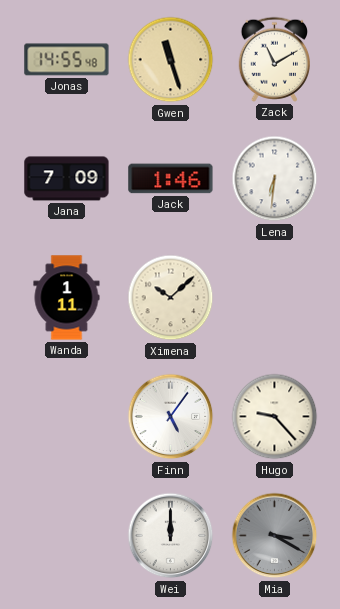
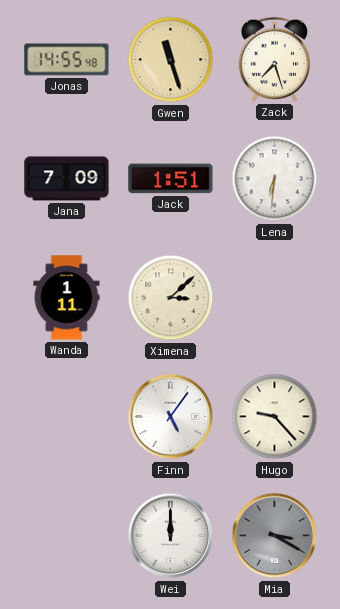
Zack: 11:10 -> 7:27
Jack: 1:46 -> 1:51
Ximena: 10:08 -> 3:08
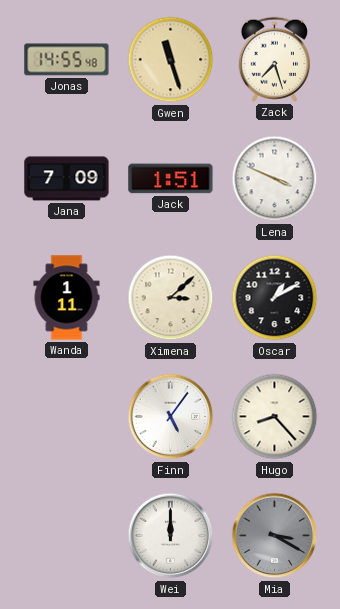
Lena: 6:31 -> 3:49
Oscar: none -> 1:10
Hugo: 9:23 -> 8:23
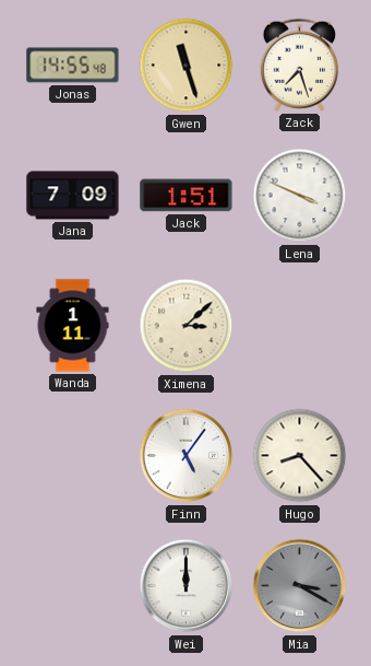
Oscar: 1:10 -> none
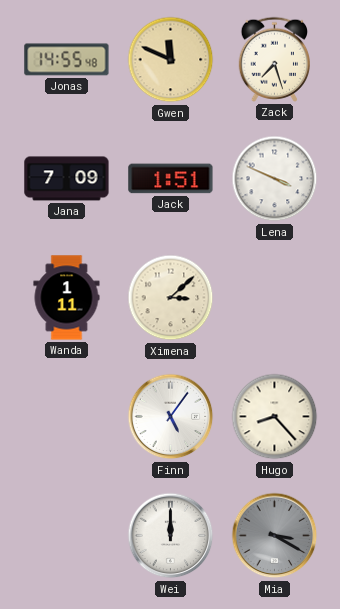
Gwen: 11:27 -> 11:49
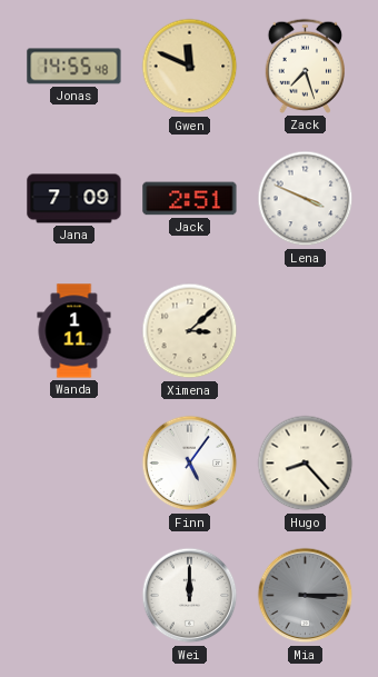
Jack: 1:51 -> 2:51
Mia: 3:20 -> 3:15
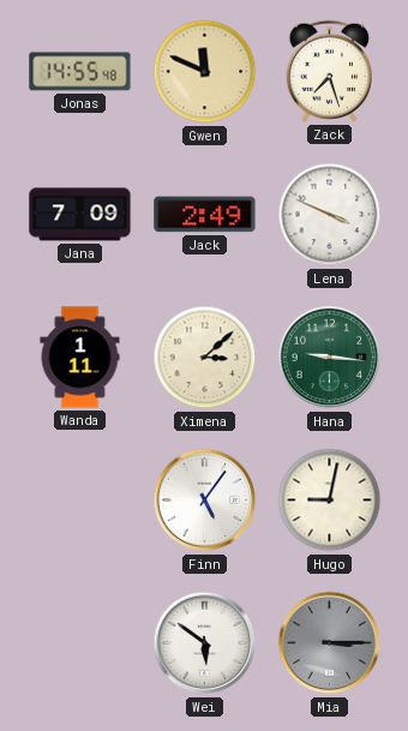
Jack: 2:51 -> 2:49
Hana: none -> 9:16
Hugo: 8:23 -> 9:02
Wei: 12:00 -> 5:51
